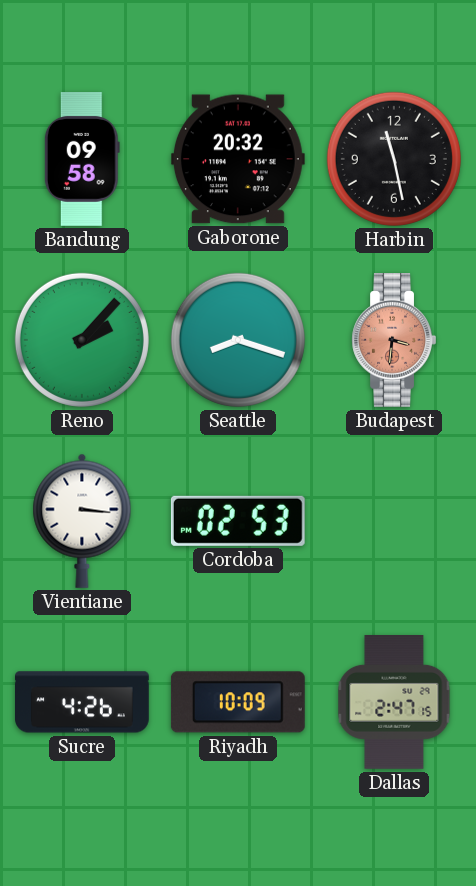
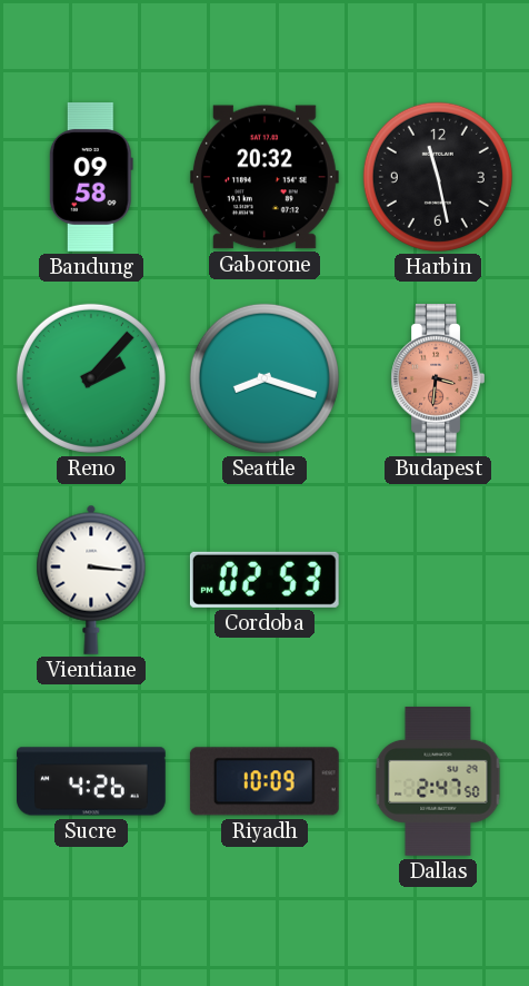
Dallas: 2:47:15 -> 2:47:50
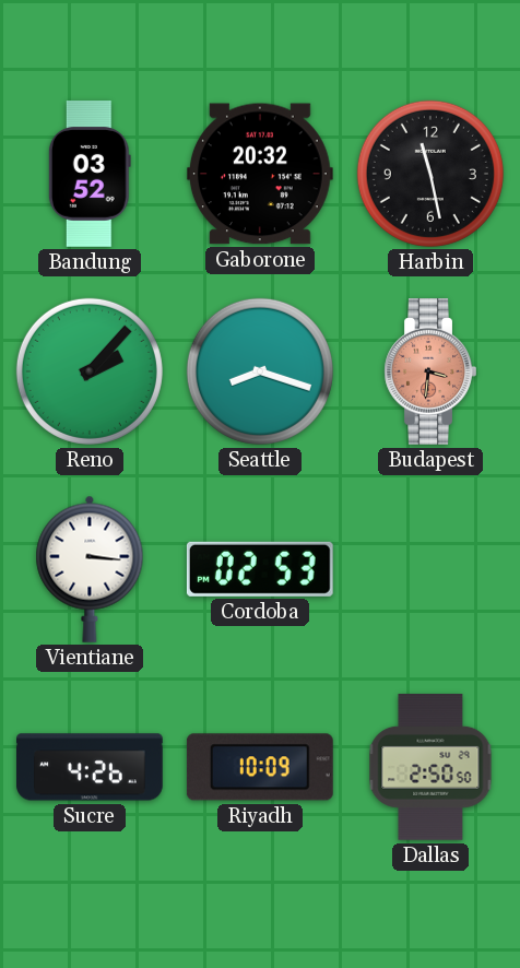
Bandung: 09:58 -> 03:52
Dallas: 2:47 -> 2:50
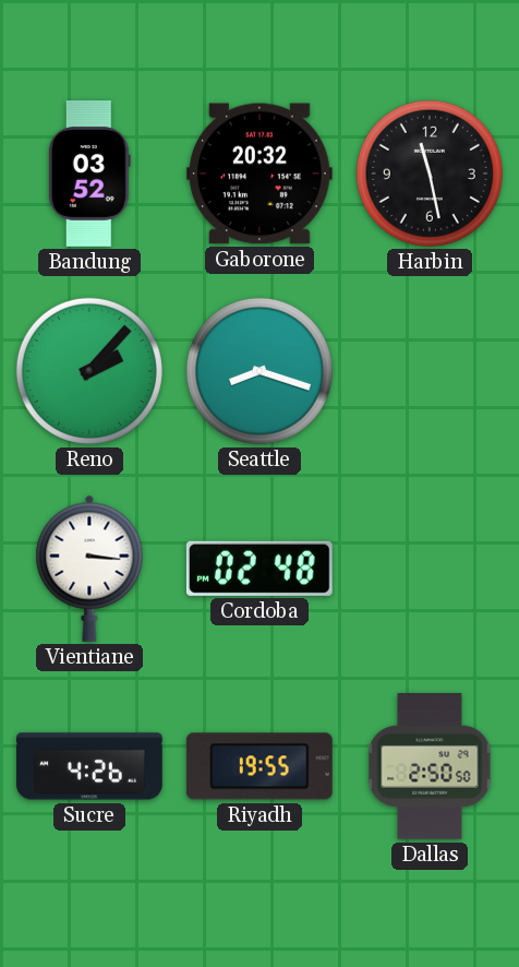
Budapest: 3:31 -> none
Cordoba: 02:53 -> 02:48
Riyadh: 10:09 -> 19:55
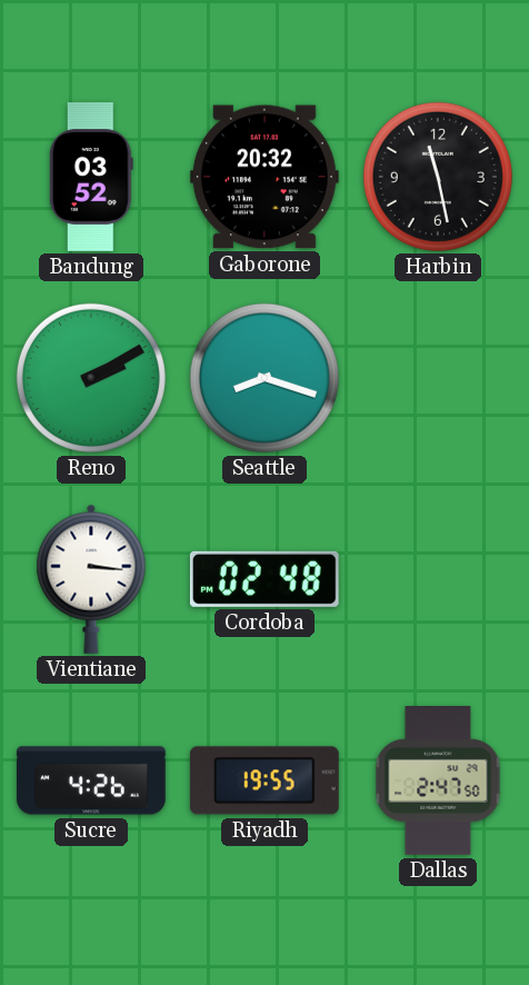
Reno: 2:07 -> 2:10
Dallas: 2:50 -> 2:47
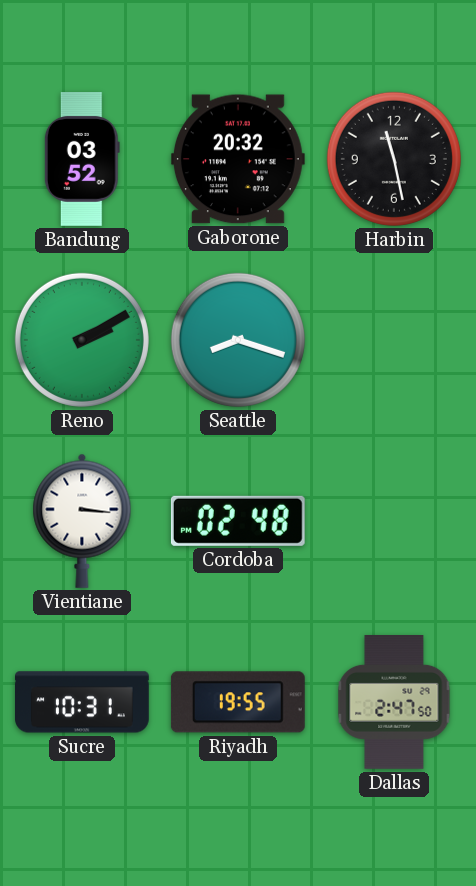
Sucre: 4:26 -> 10:31
